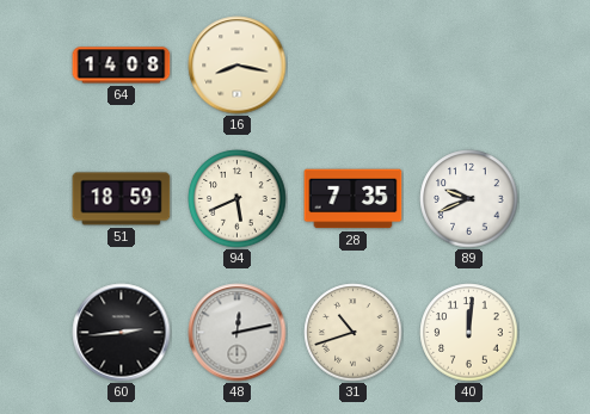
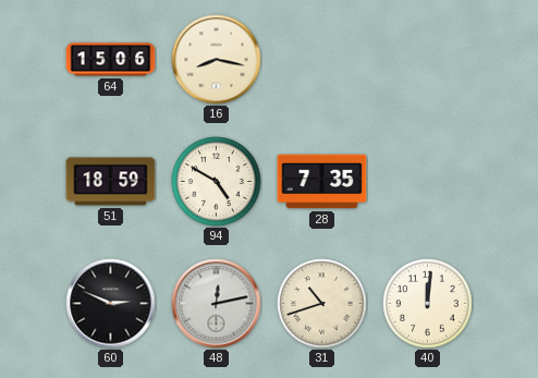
64: 14:08 -> 15:06
94: 5:41 -> 4:50
89: 9:41 -> none
60: 2:44 -> 2:49
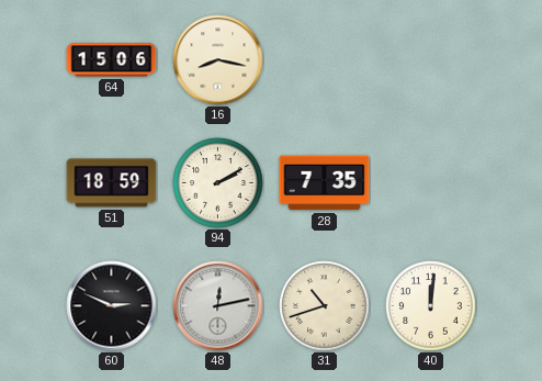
94: 4:50 -> 2:10
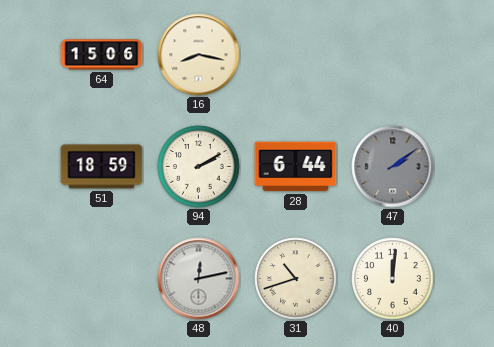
28: 7:35 -> 6:44
47: none -> 2:09
60: 2:49 -> none
